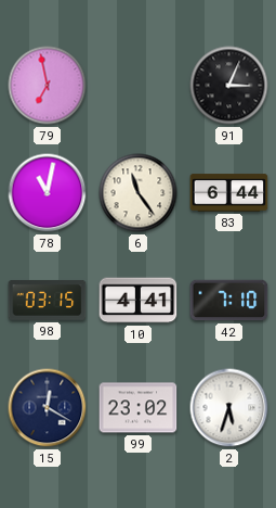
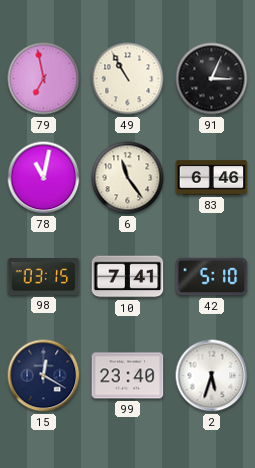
49: none -> 10:55
83: 6:44 -> 6:46
10: 4:41 -> 7:41
42: 7:10 -> 5:10
99: 23:02 -> 23:40
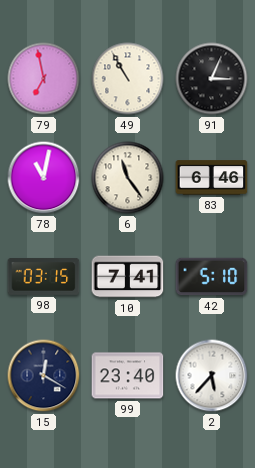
2: 5:33 -> 5:37
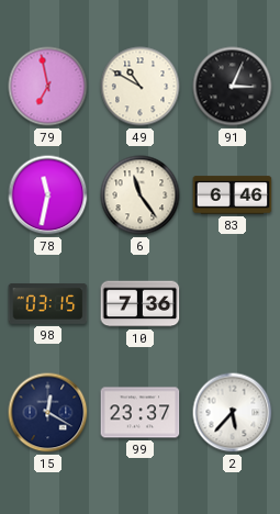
49: 10:55 -> 10:50
78: 11:02 -> 11:32
10: 7:41 -> 7:36
42: 5:10 -> none
99: 23:40 -> 23:37
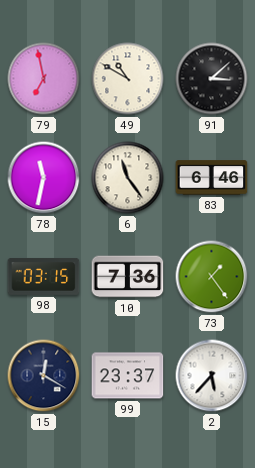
91: 3:04 -> 3:08
73: none -> 1:24
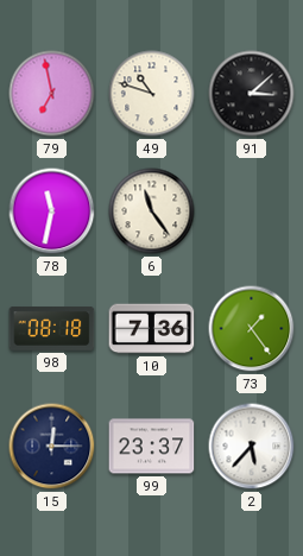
49: 10:50 -> 10:48
83: 6:46 -> none
98: 03:15 -> 08:18
15: 12:20 -> 12:15
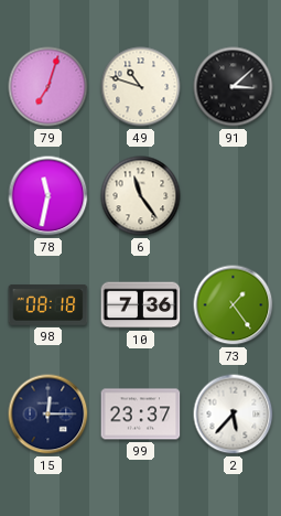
79: 6:58 -> 7:03
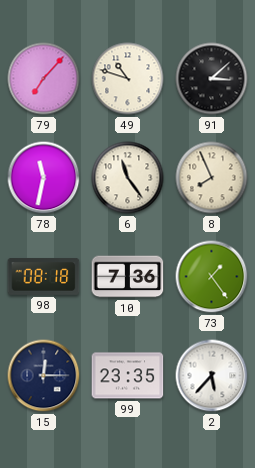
79: 7:03 -> 7:07
8: none -> 7:56
99: 23:37 -> 23:35
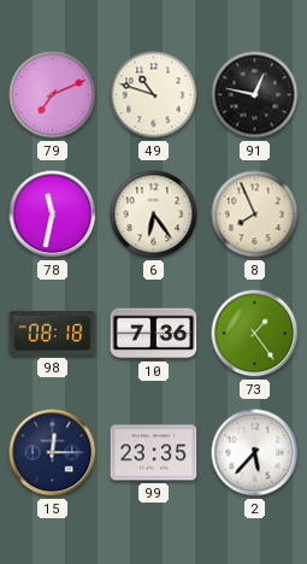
79: 7:07 -> 7:11
91: 3:08 -> 12:47
6: 11:24 -> 6:24
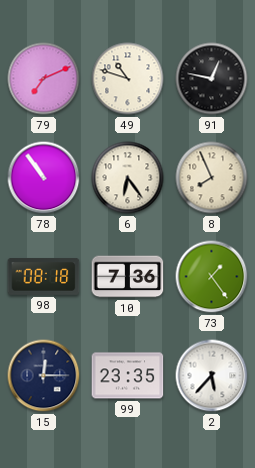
78: 11:32 -> 10:54
